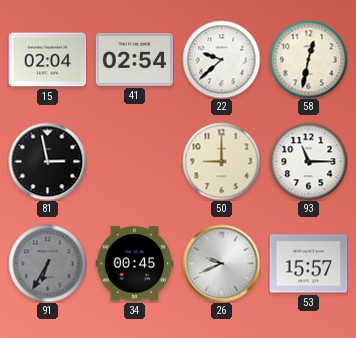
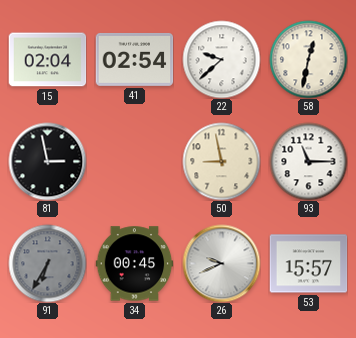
50: 9:00 -> 8:58
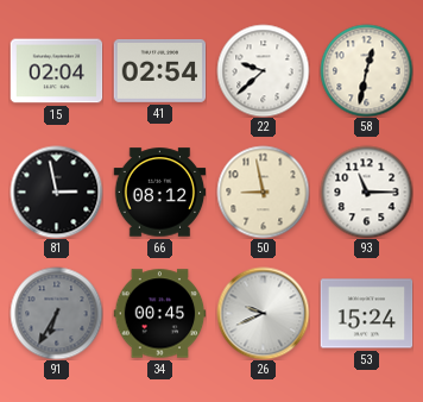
66: none -> 08:12
53: 15:57 -> 15:24
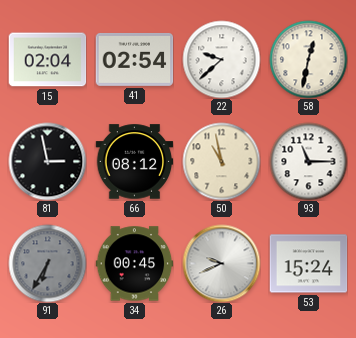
50: 8:58 -> 10:58
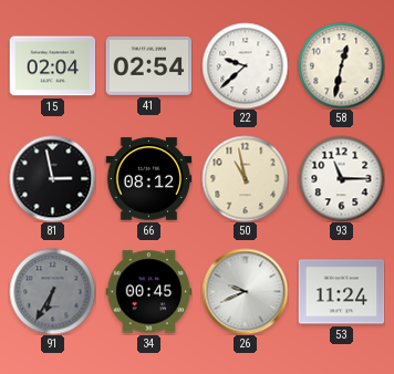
53: 15:24 -> 11:24
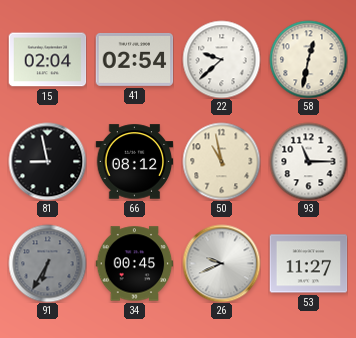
81: 2:58 -> 8:58
53: 11:24 -> 11:27
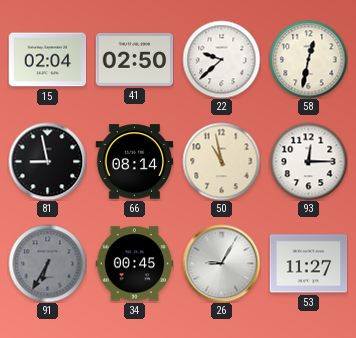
41: 02:54 -> 02:50
66: 08:12 -> 08:14
93: 11:15 -> 12:15
26: 9:41 -> 9:05
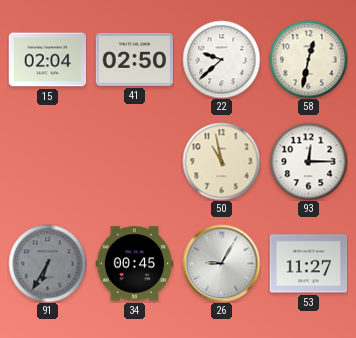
81: 8:58 -> none
66: 08:14 -> none
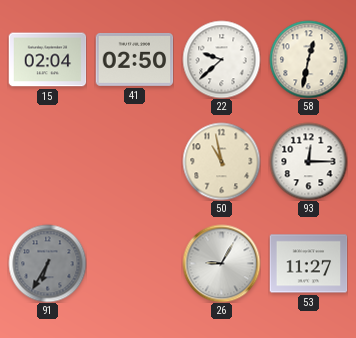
34: 00:45 -> none
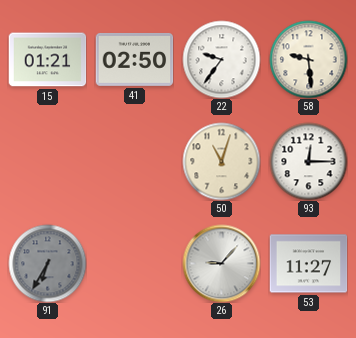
15: 02:04 -> 01:21
22: 9:38 -> 9:36
58: 12:32 -> 9:29
50: 10:58 -> 11:03
26: 9:05 -> 9:07
